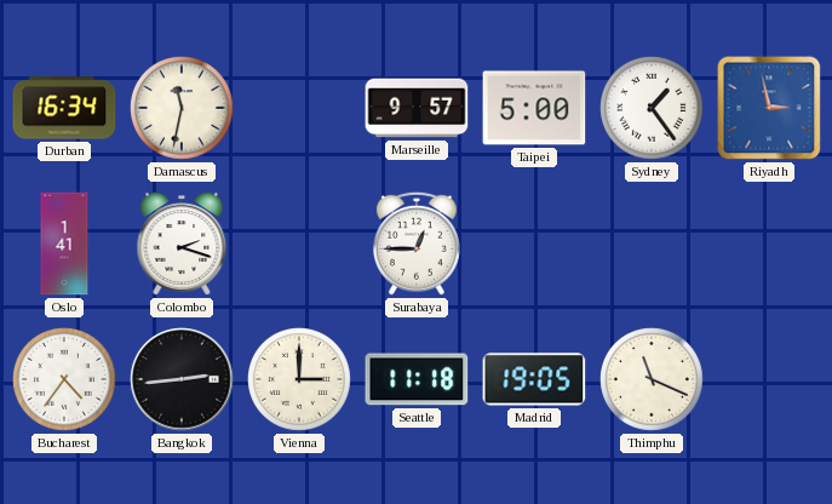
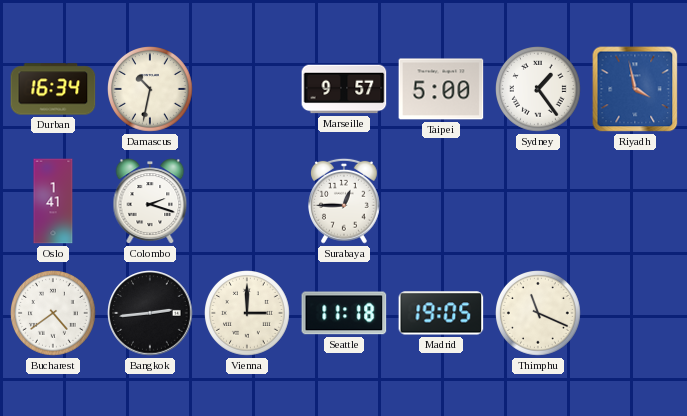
Damascus: 11:32 -> 10:32
Riyadh: 2:58 -> 3:58
Bucharest: 4:36 -> 4:39
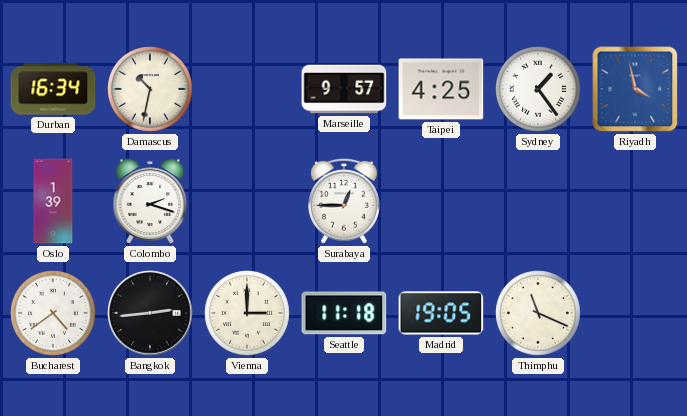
Taipei: 5:00 -> 4:25
Oslo: 1:41 -> 1:39
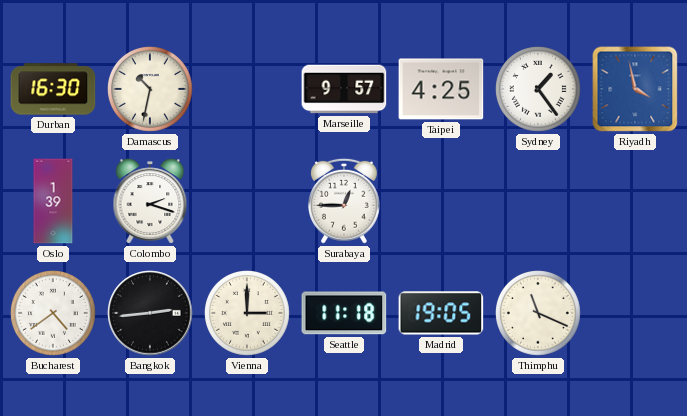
Durban: 16:34 -> 16:30
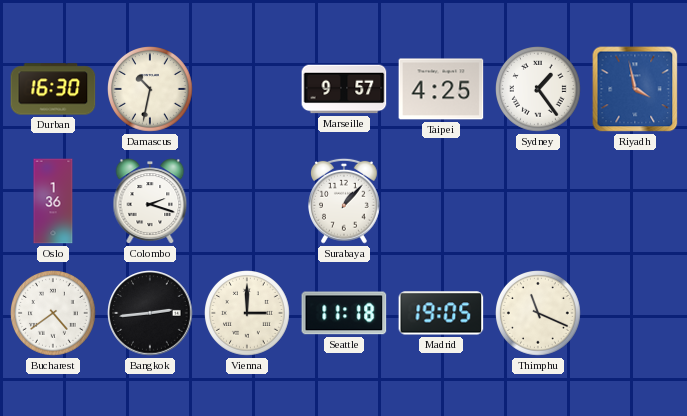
Oslo: 1:39 -> 1:36
Surabaya: 12:45 -> 1:07
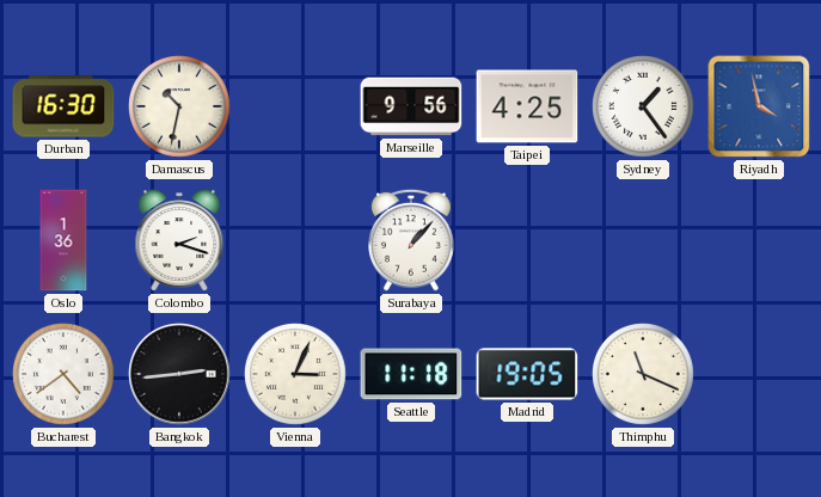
Marseille: 9:57 -> 9:56
Vienna: 3:00 -> 3:04
